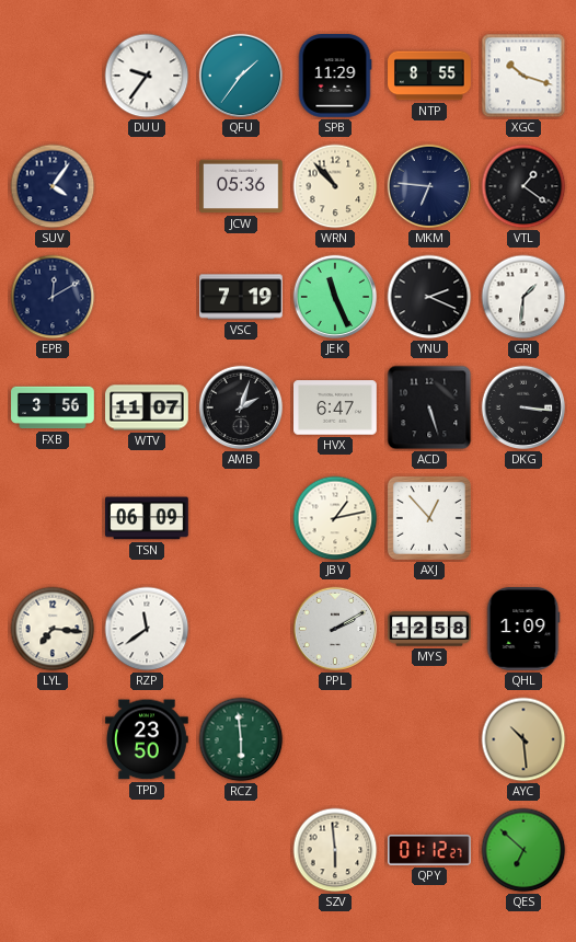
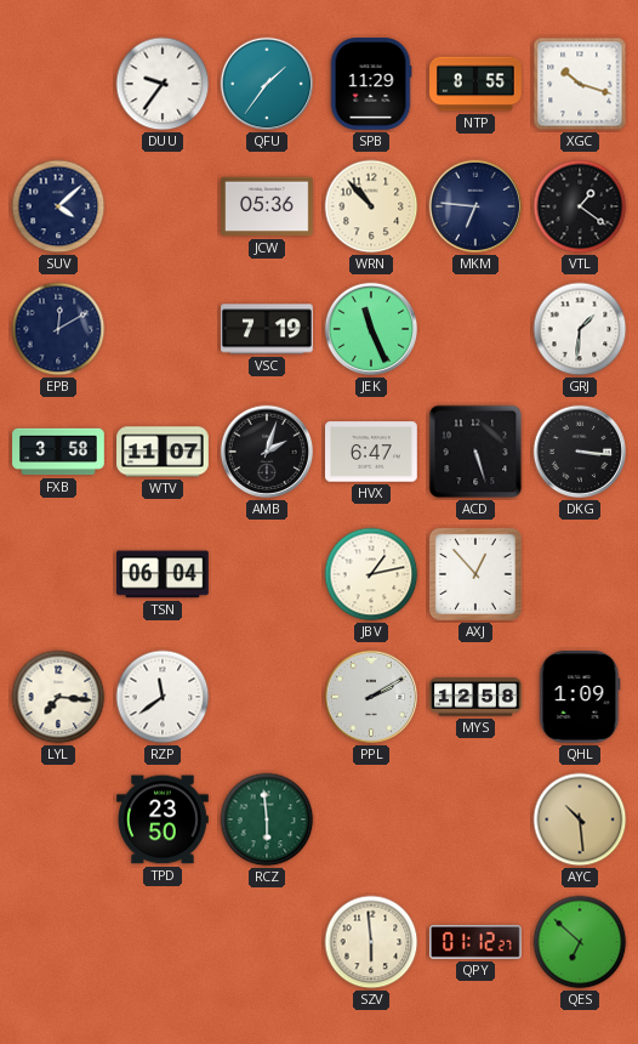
SUV: 4:06 -> 4:08
YNU: 2:19 -> none
FXB: 3:56 -> 3:58
TSN: 06:09 -> 06:04
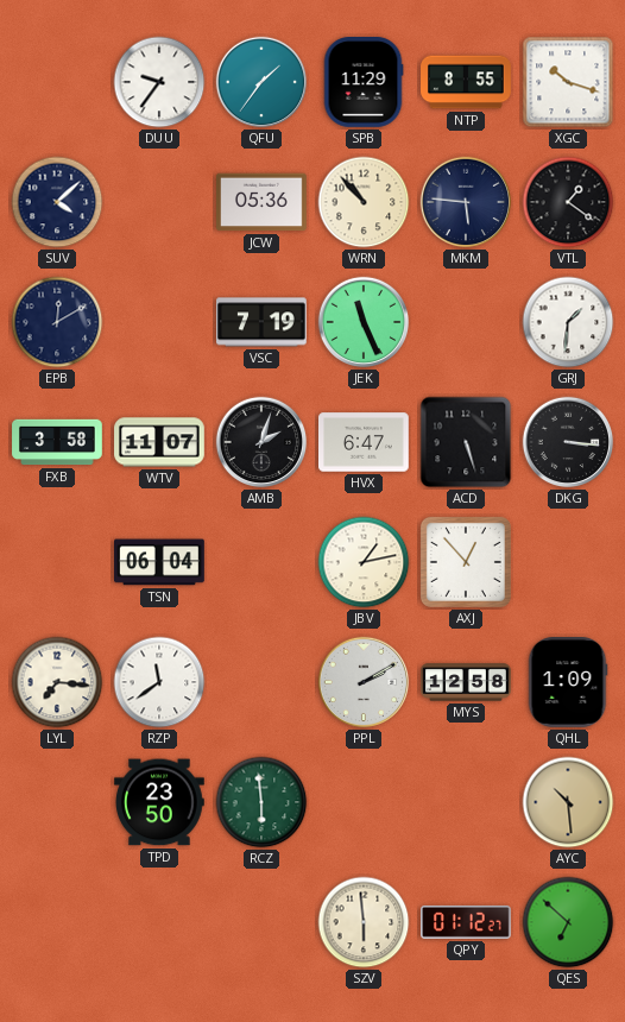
MKM: 6:46 -> 5:46
